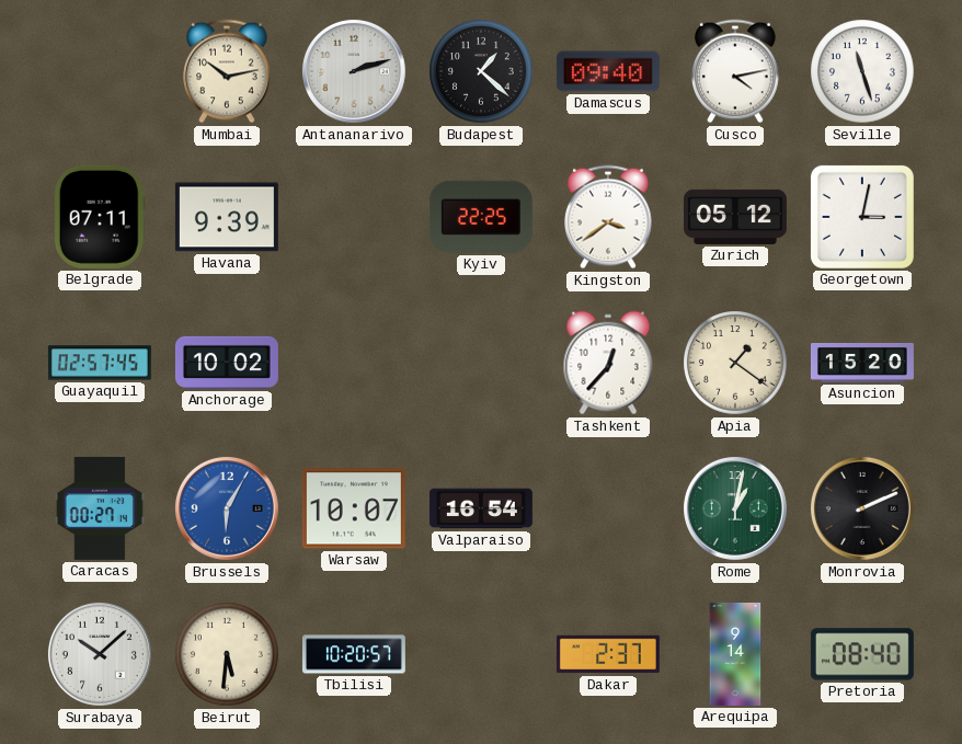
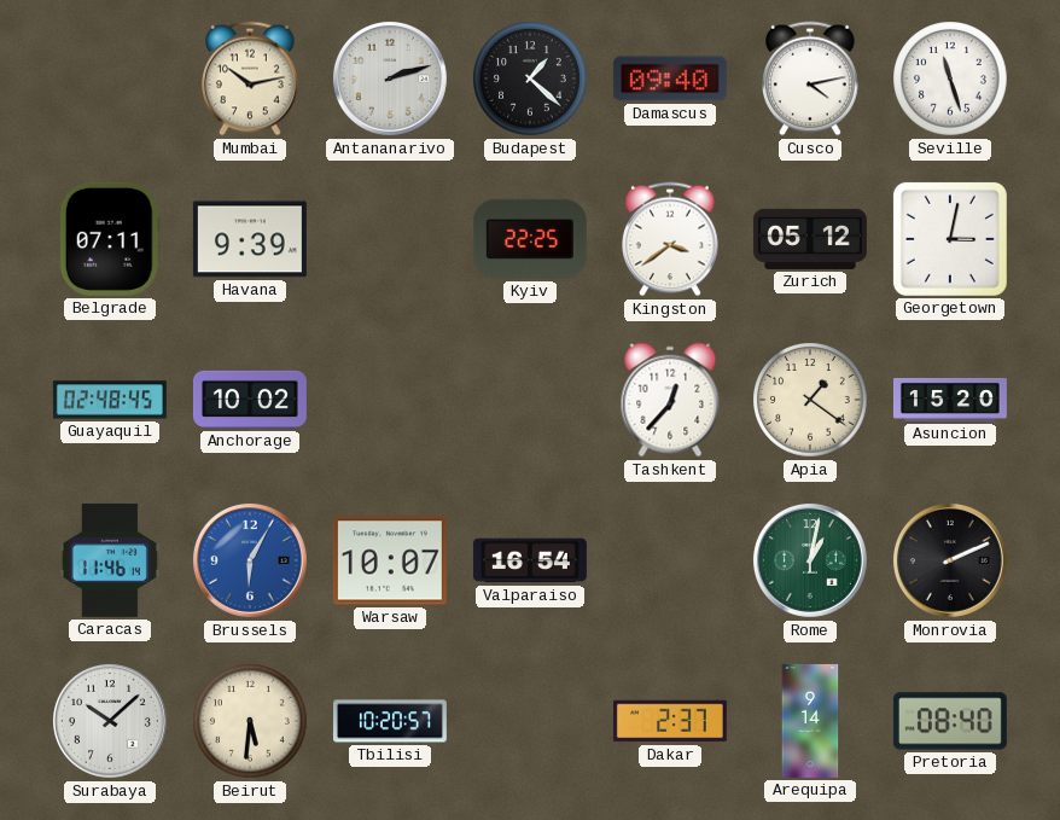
Guayaquil: 02:57 -> 02:48
Caracas: 00:27 -> 11:46
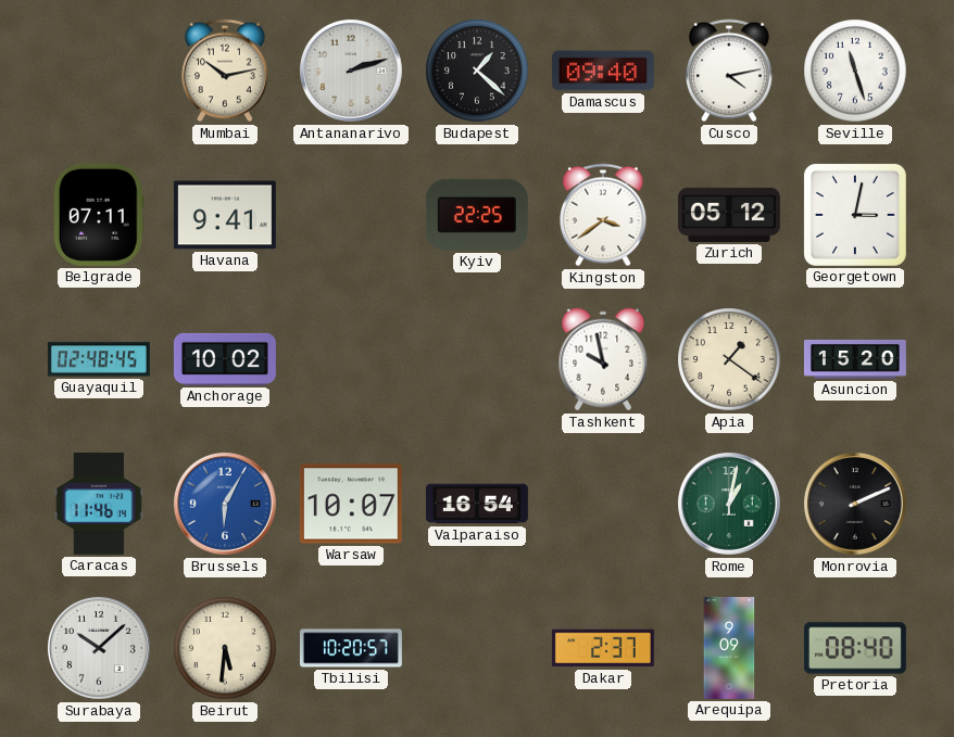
Havana: 9:39 -> 9:41
Tashkent: 12:37 -> 9:58
Arequipa: 9:14 -> 9:09
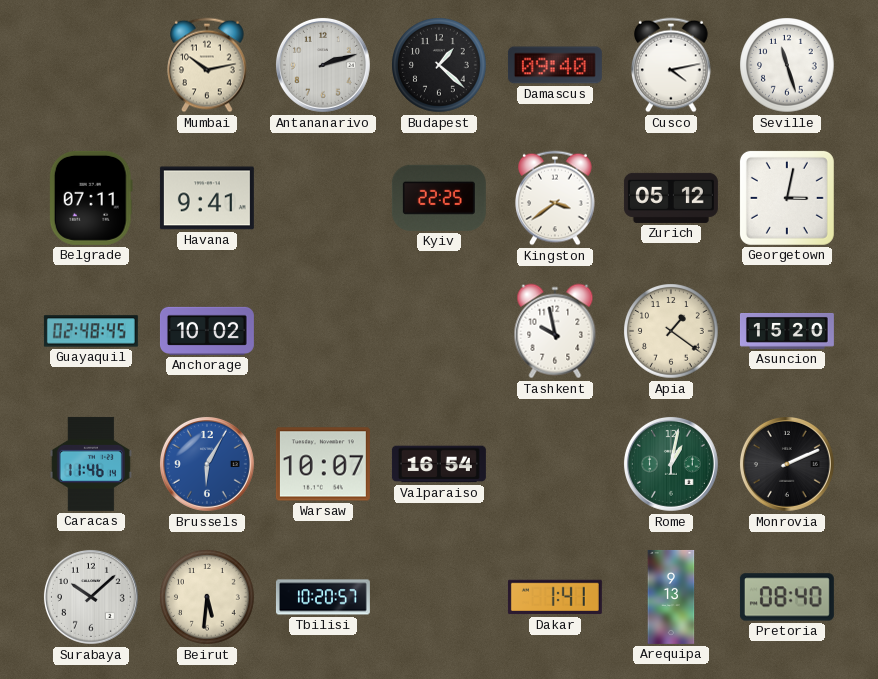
Dakar: 2:37 -> 1:41
Arequipa: 9:09 -> 9:13
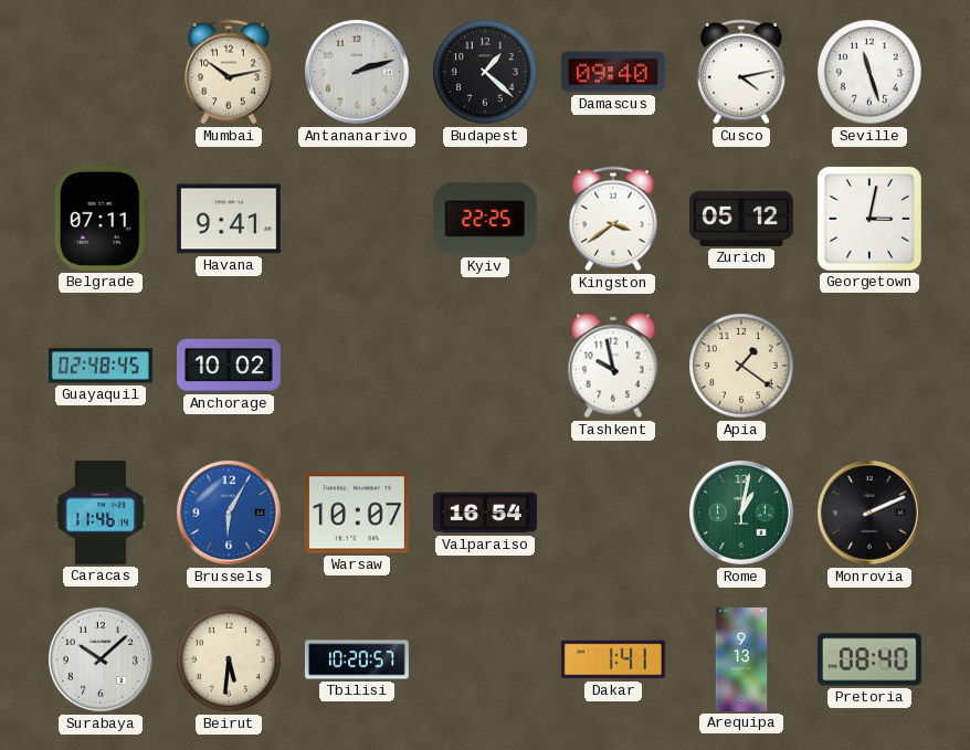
Asuncion: 15:20 -> none
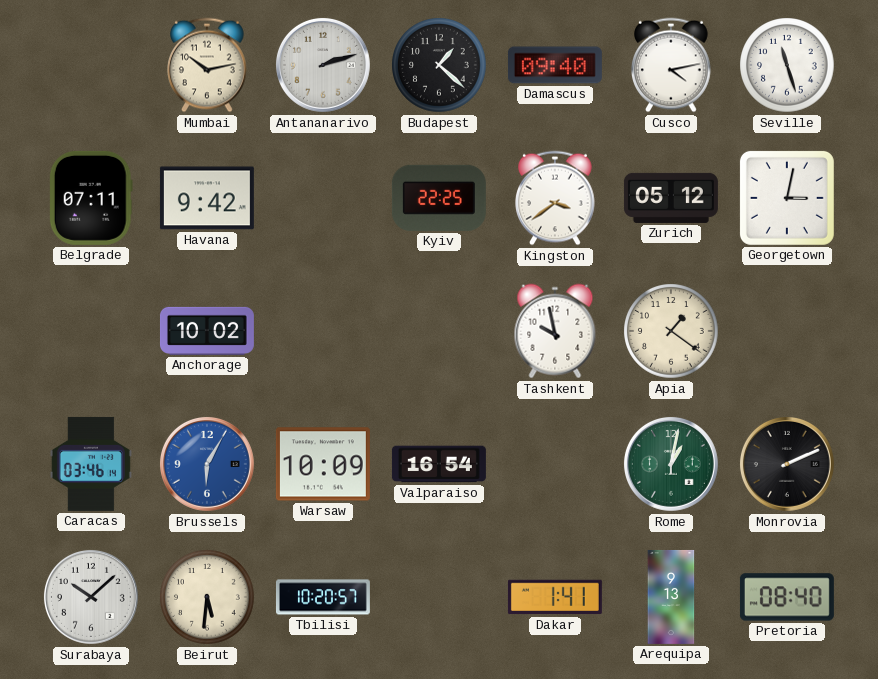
Havana: 9:41 -> 9:42
Guayaquil: 02:48 -> none
Caracas: 11:46 -> 03:46
Warsaw: 10:07 -> 10:09
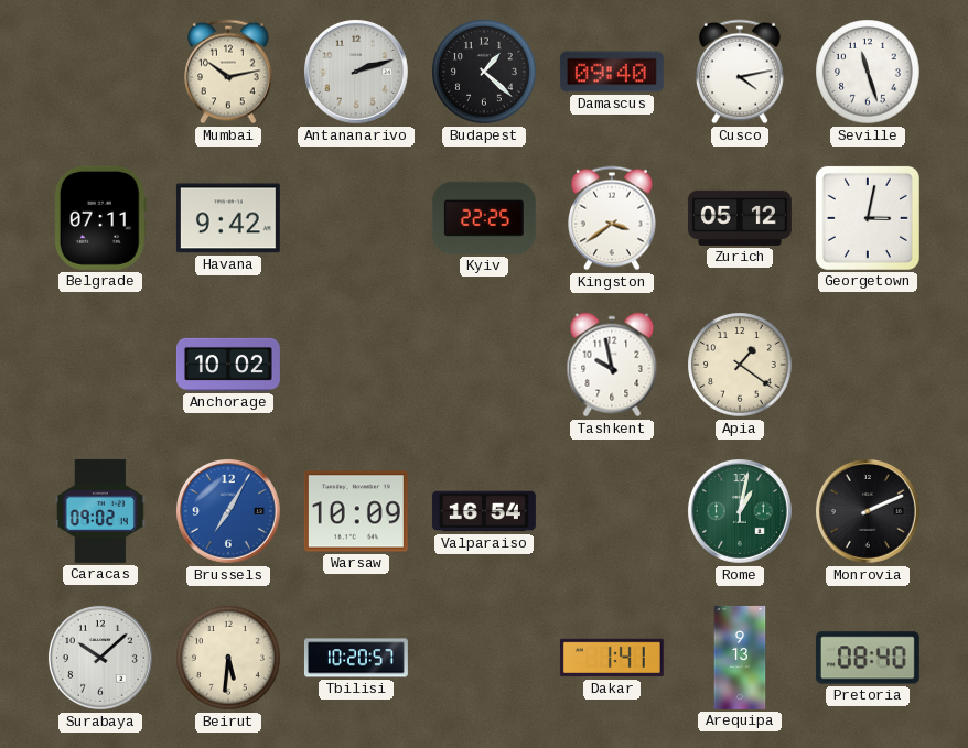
Caracas: 03:46 -> 09:02
Brussels: 6:05 -> 7:05
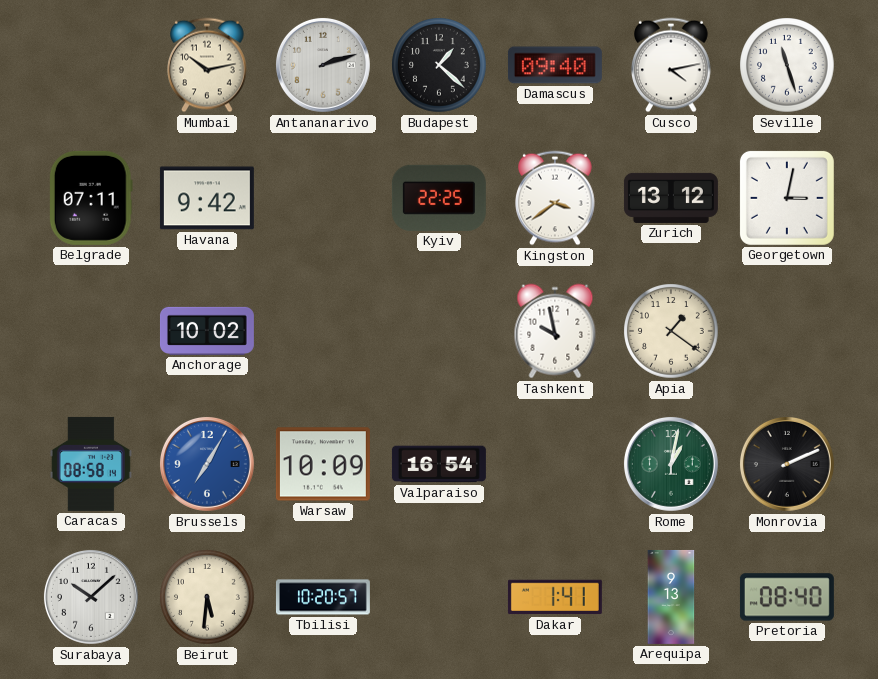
Zurich: 05:12 -> 13:12
Caracas: 09:02 -> 08:58
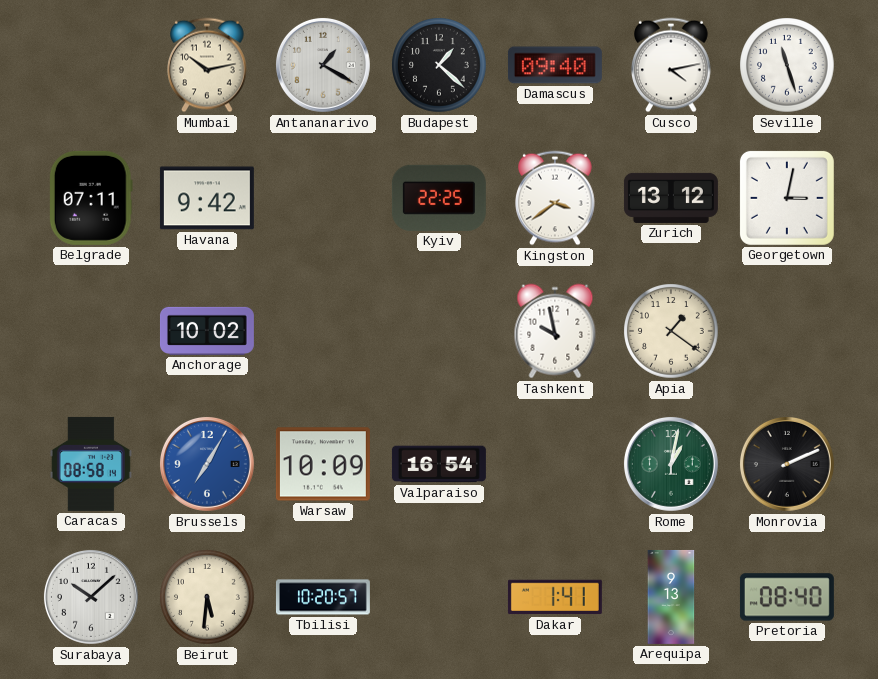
Antananarivo: 2:12 -> 1:20
